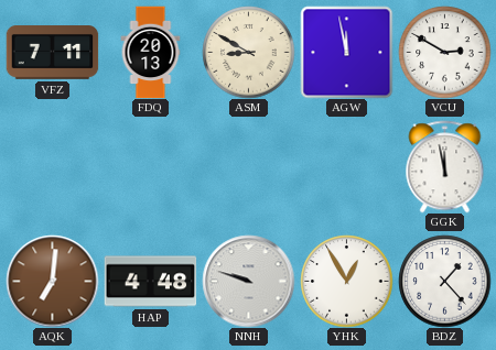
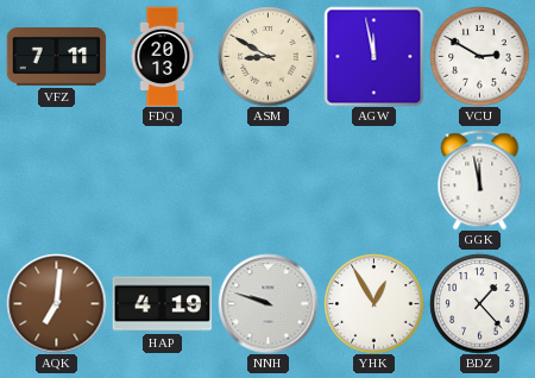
HAP: 4:48 -> 4:19
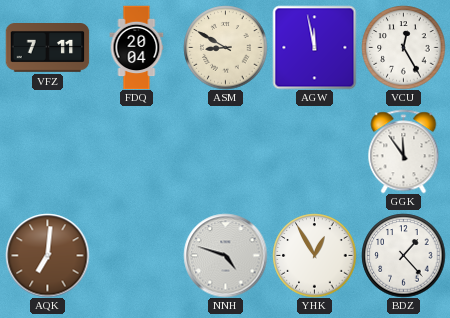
FDQ: 20:13 -> 20:04
VCU: 2:50 -> 12:25
GGK: 11:58 -> 11:54
HAP: 4:19 -> none
NNH: 9:48 -> 4:48
